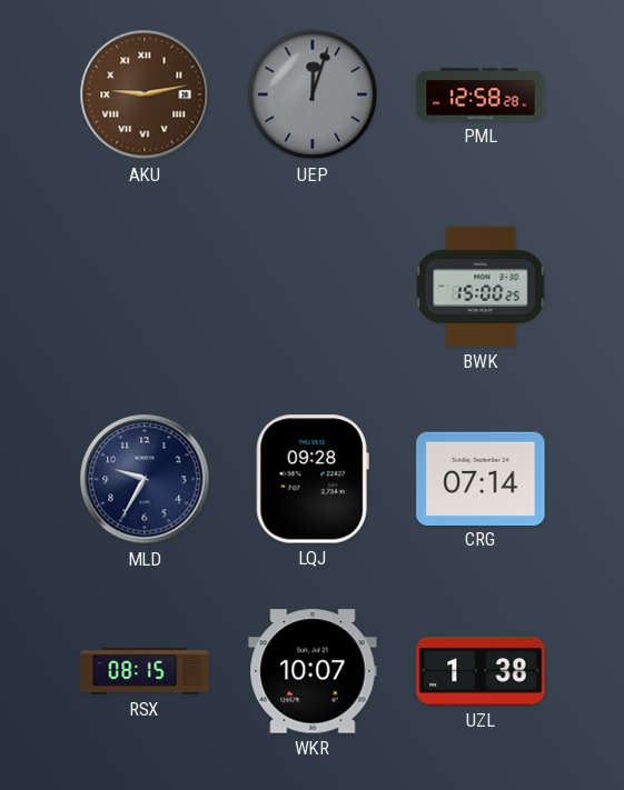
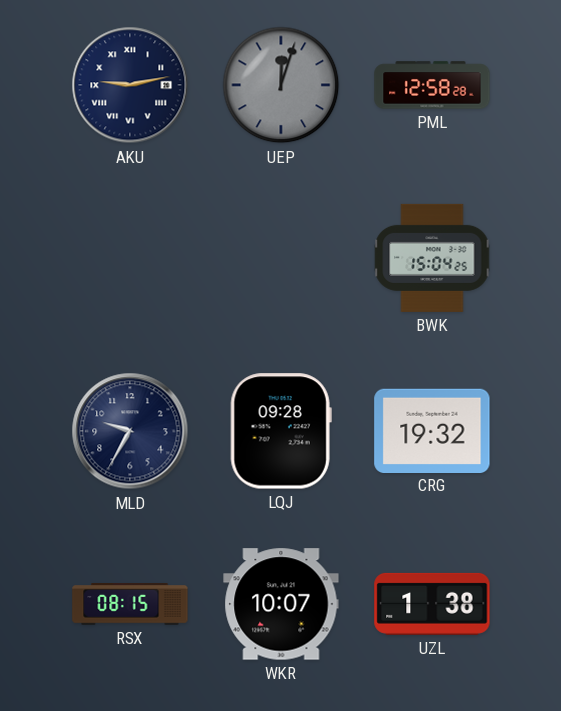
AKU dial: brown -> navy
BWK: 15:00 -> 15:04
CRG: 07:14 -> 19:32
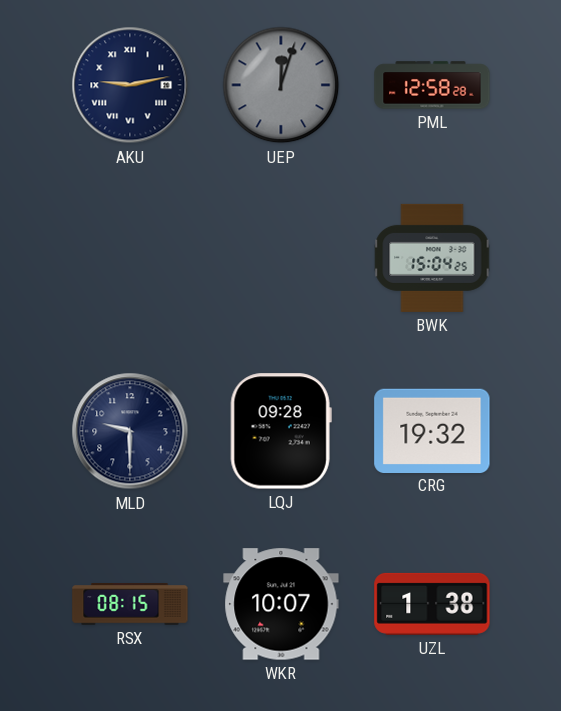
MLD: 9:35 -> 9:30
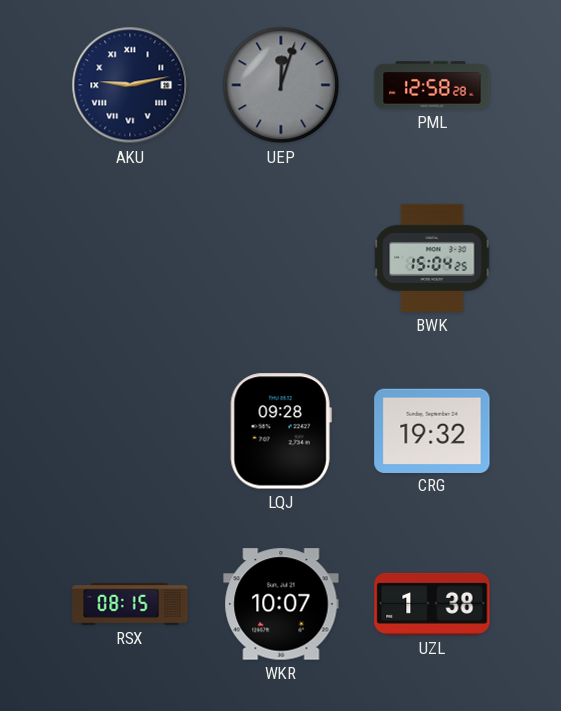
MLD: 9:30 -> none
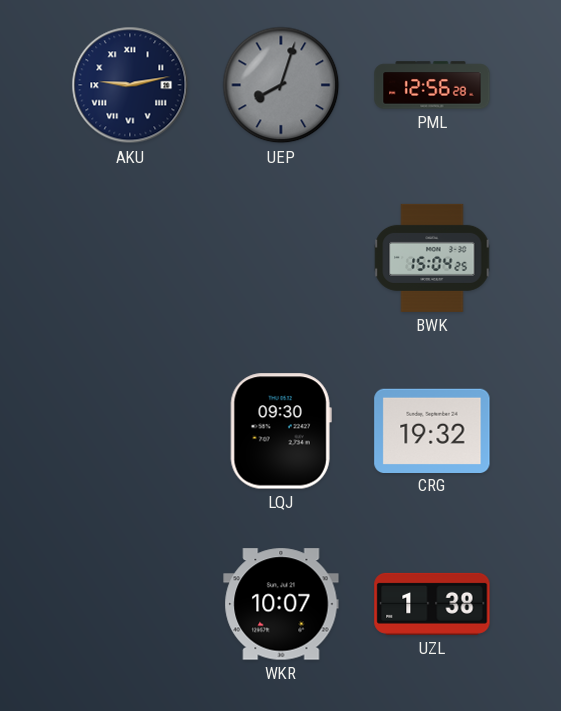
UEP: 12:03 -> 8:03
PML: 12:58 -> 12:56
LQJ: 09:28 -> 09:30
RSX: 08:15 -> none
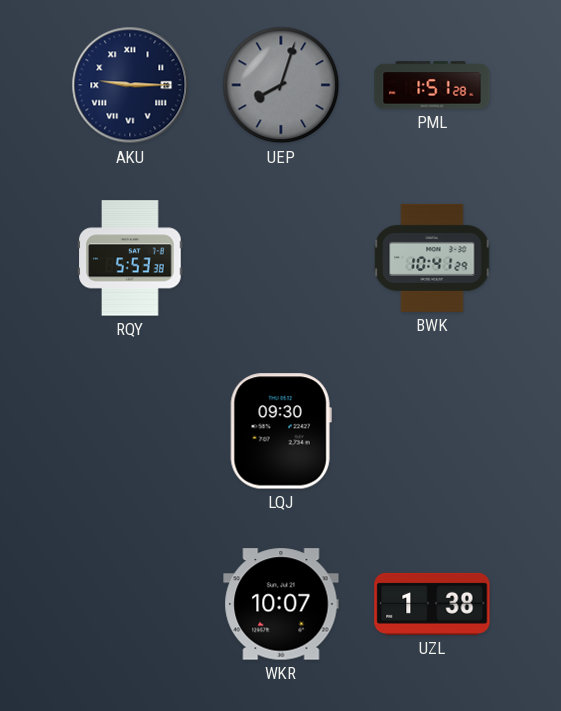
AKU: 9:13 -> 9:15
PML: 12:56 -> 1:51
RQY: none -> 5:53
BWK: 15:04 -> 10:41
CRG: 19:32 -> none
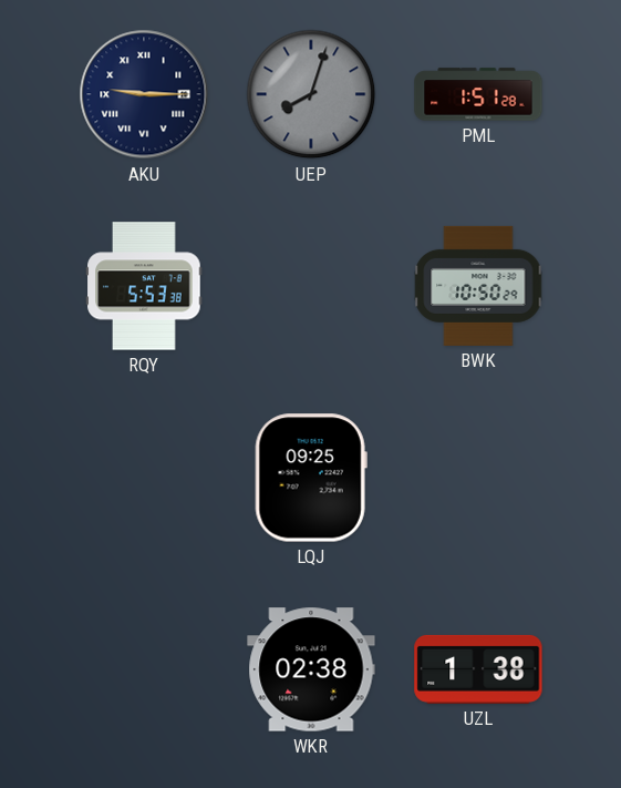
BWK: 10:41 -> 10:50
LQJ: 09:30 -> 09:25
WKR: 10:07 -> 02:38
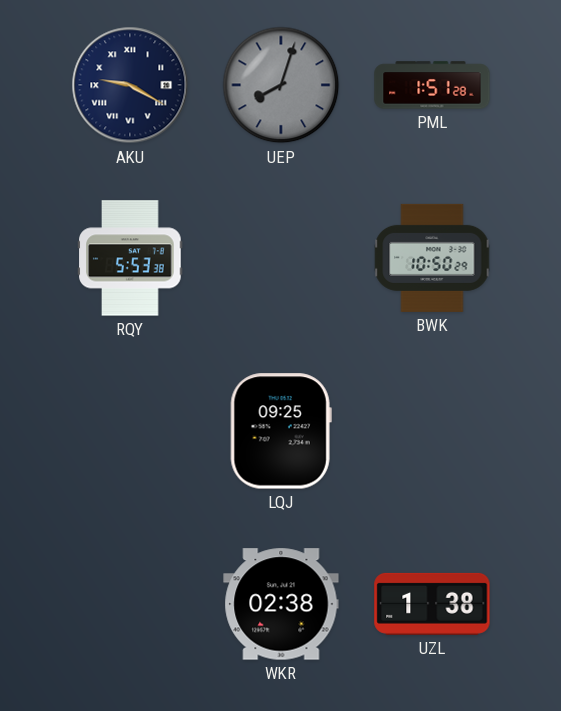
AKU: 9:15 -> 9:20
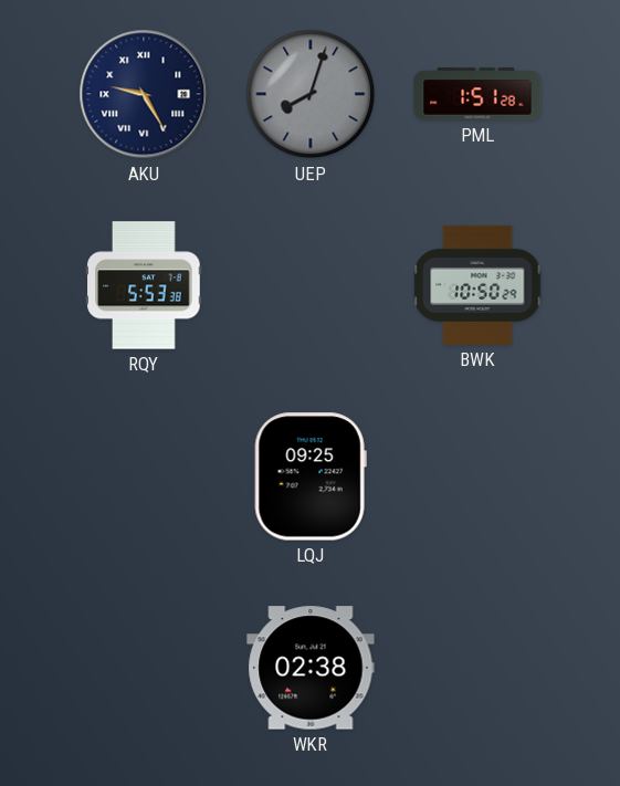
AKU: 9:20 -> 9:25
UZL: 1:38 -> none
